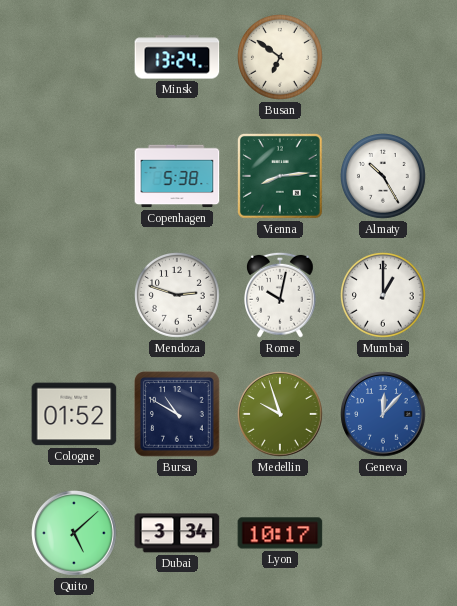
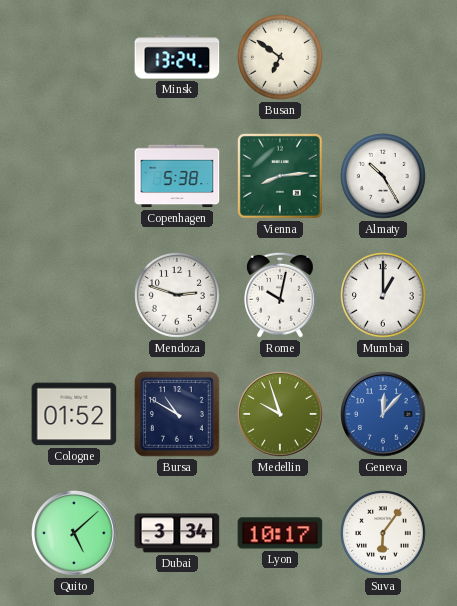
Suva: none -> 6:06
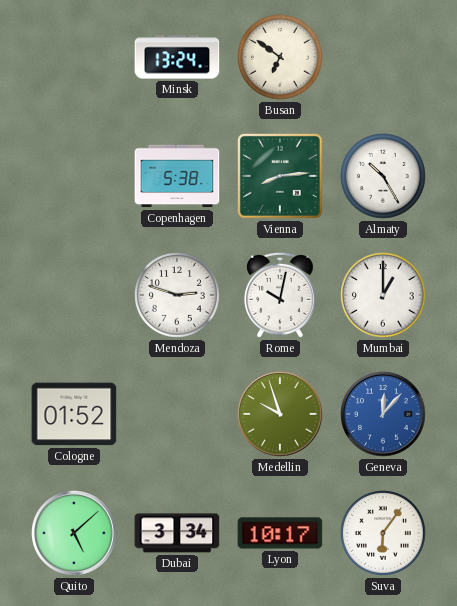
Bursa: 10:50 -> none
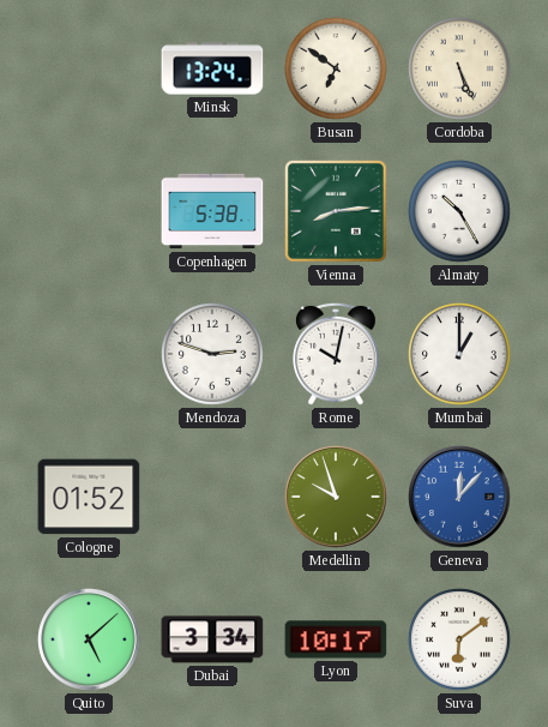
Cordoba: none -> 5:26
Suva: 6:06 -> 6:09
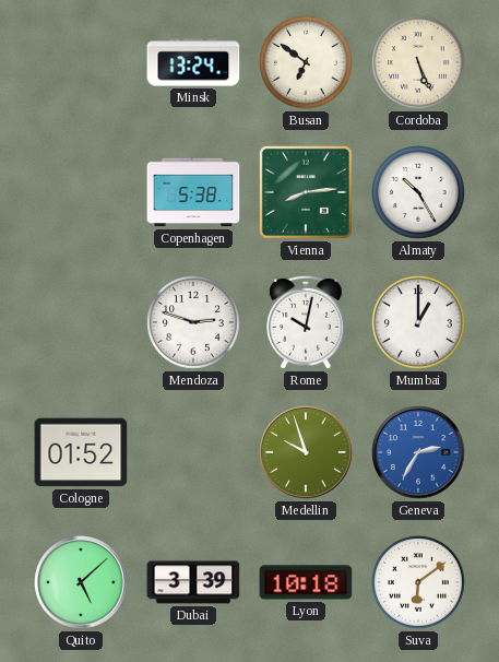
Geneva: 12:07 -> 2:35
Dubai: 3:34 -> 3:39
Lyon: 10:17 -> 10:18
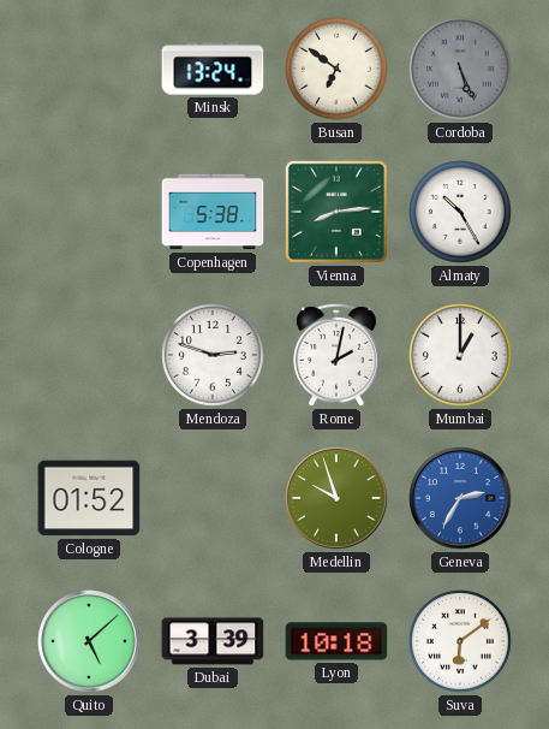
Cordoba dial: cream -> grey
Rome: 10:02 -> 2:02
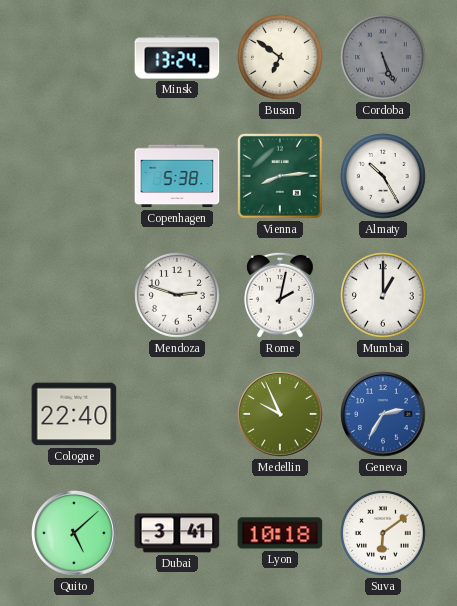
Cologne: 01:52 -> 22:40
Medellin: 9:57 -> 9:56
Dubai: 3:39 -> 3:41
